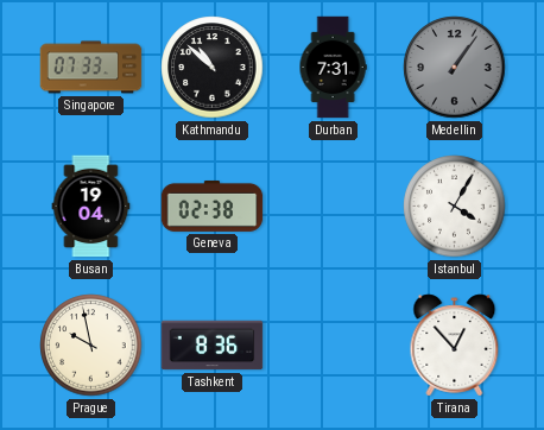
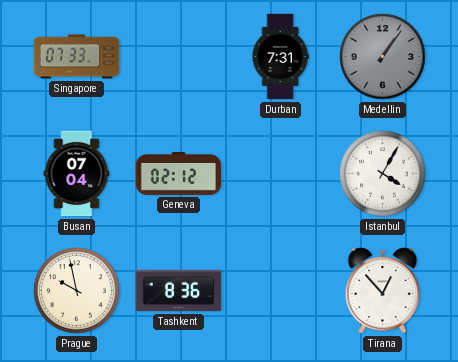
Kathmandu: 10:52 -> none
Busan: 19:04 -> 07:04
Geneva: 02:38 -> 02:12
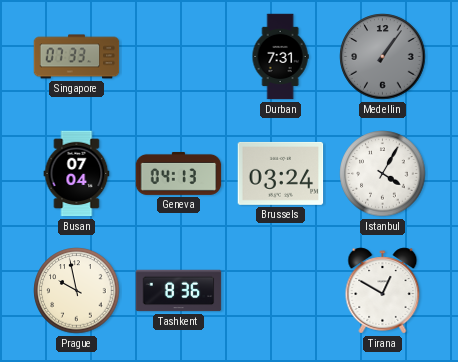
Geneva: 02:12 -> 04:13
Brussels: none -> 03:24
Tirana: 12:53 -> 12:50
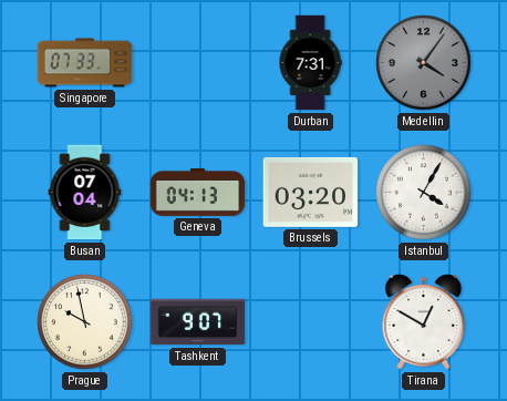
Medellin: 1:06 -> 4:06
Brussels: 03:24 -> 03:20
Tashkent: 8:36 -> 9:07
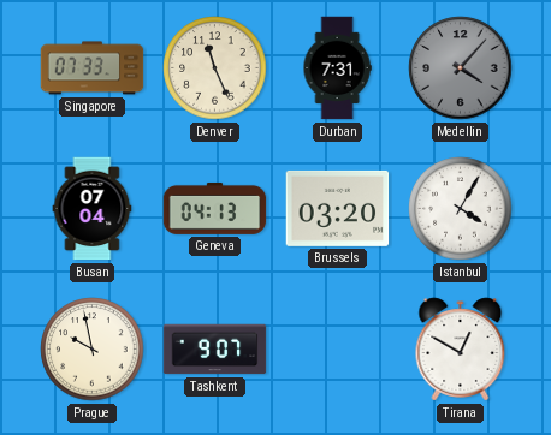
Denver: none -> 11:26
Medellin: 4:06 -> 4:07
